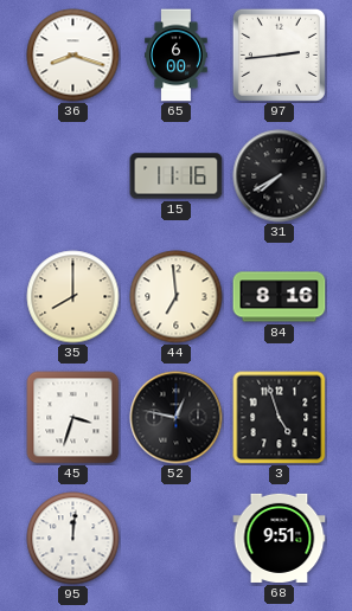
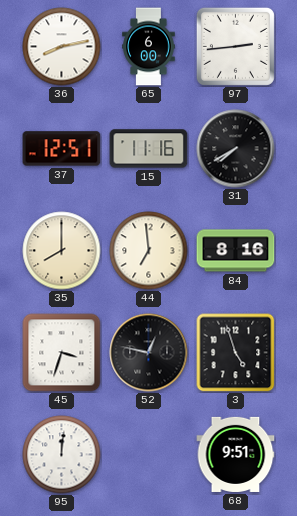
36: 8:18 -> 8:13
37: none -> 12:51
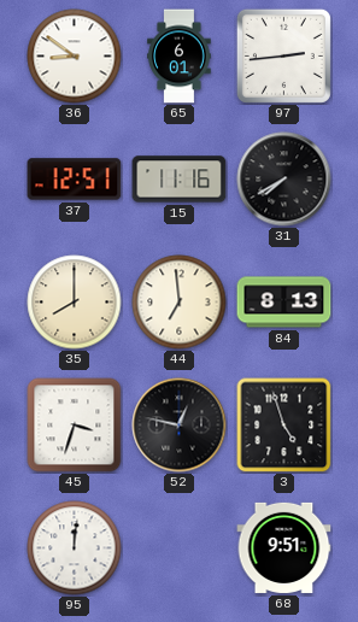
36: 8:13 -> 8:51
65: 6:00 -> 6:01
84: 8:16 -> 8:13
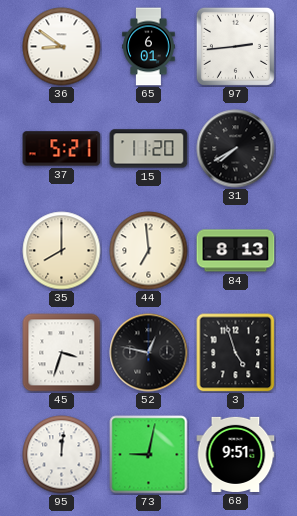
37: 12:51 -> 5:21
15: 11:16 -> 11:20
73: none -> 9:02
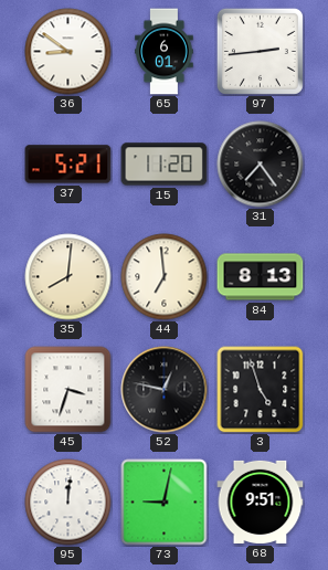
31: 7:40 -> 7:24
35: 8:00 -> 8:01
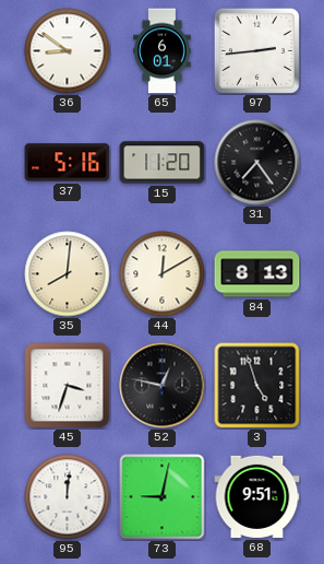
37: 5:21 -> 5:16
44: 6:59 -> 12:10
